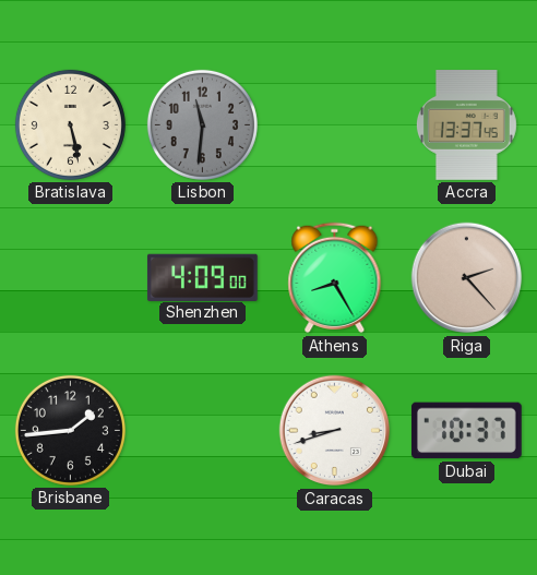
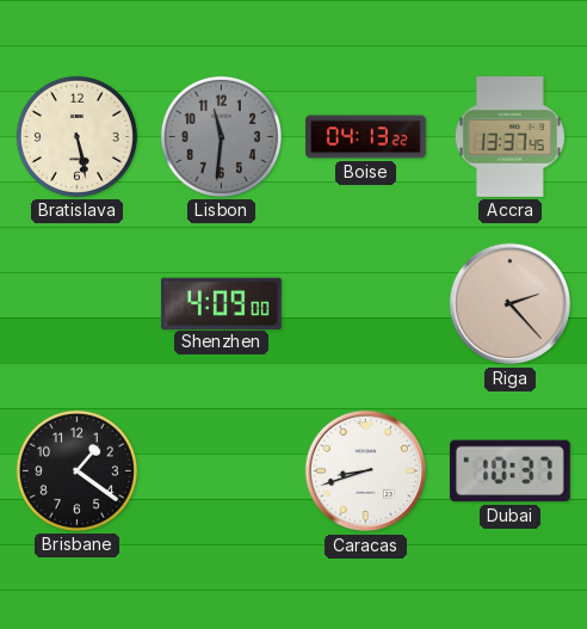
Boise: none -> 04:13
Athens: 8:25 -> none
Brisbane: 1:44 -> 1:21
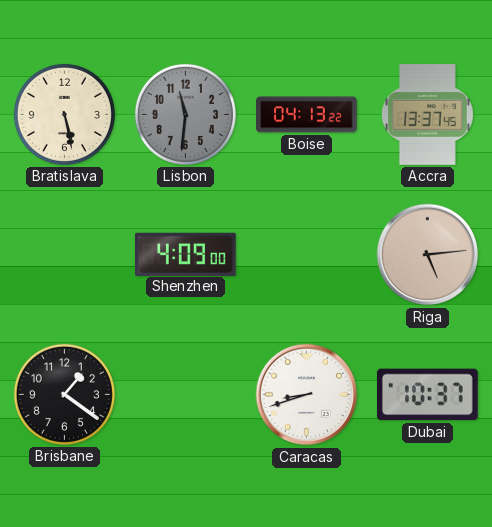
Riga: 2:23 -> 5:14
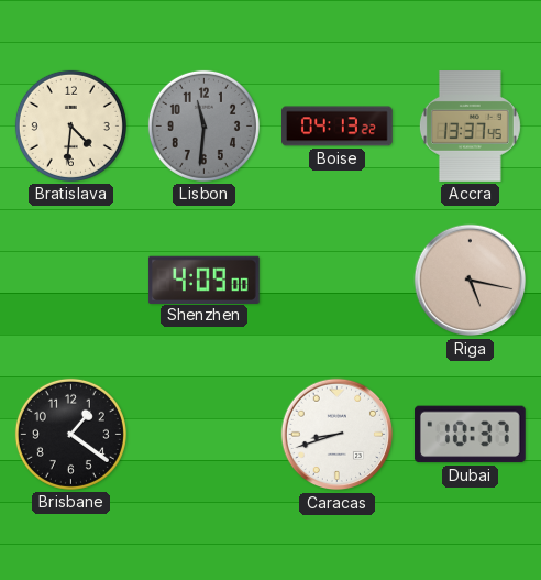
Bratislava: 5:28 -> 4:31
Riga: 5:14 -> 5:17
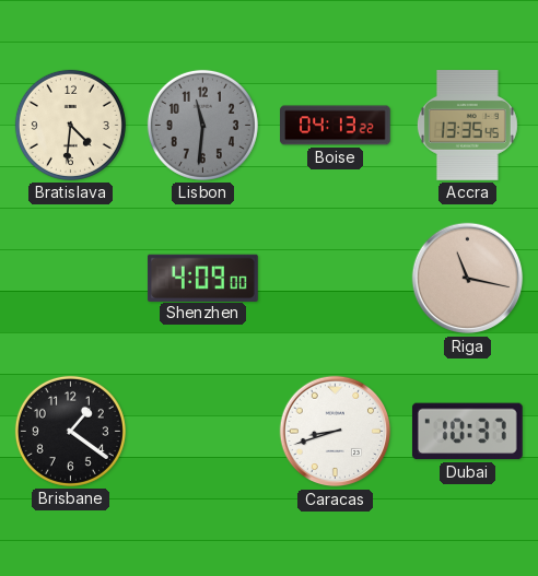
Accra: 13:37 -> 13:35
Riga: 5:17 -> 11:17
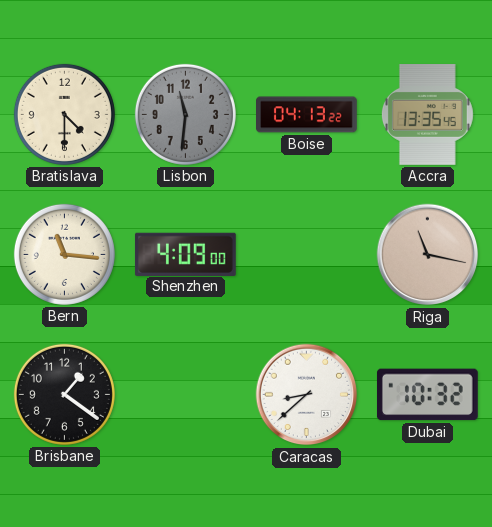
Bratislava: 4:31 -> 4:30
Bern: none -> 11:16
Caracas: 8:42 -> 8:38
Dubai: 10:37 -> 10:32
